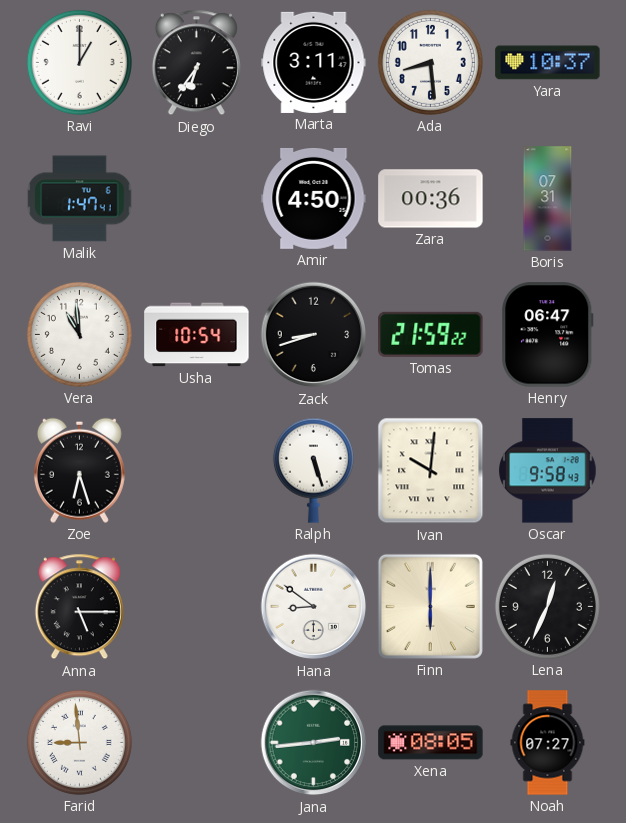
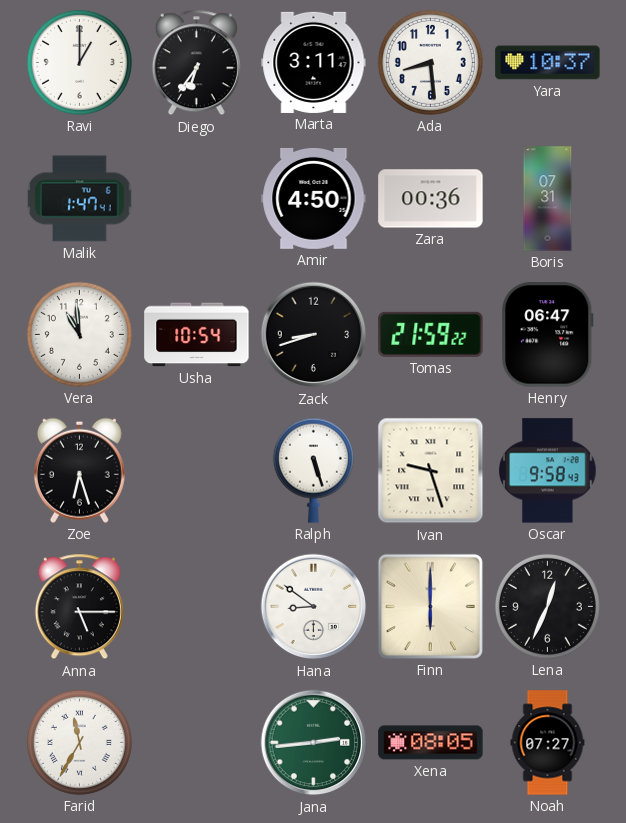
Ivan: 10:01 -> 9:27
Farid: 8:59 -> 11:35
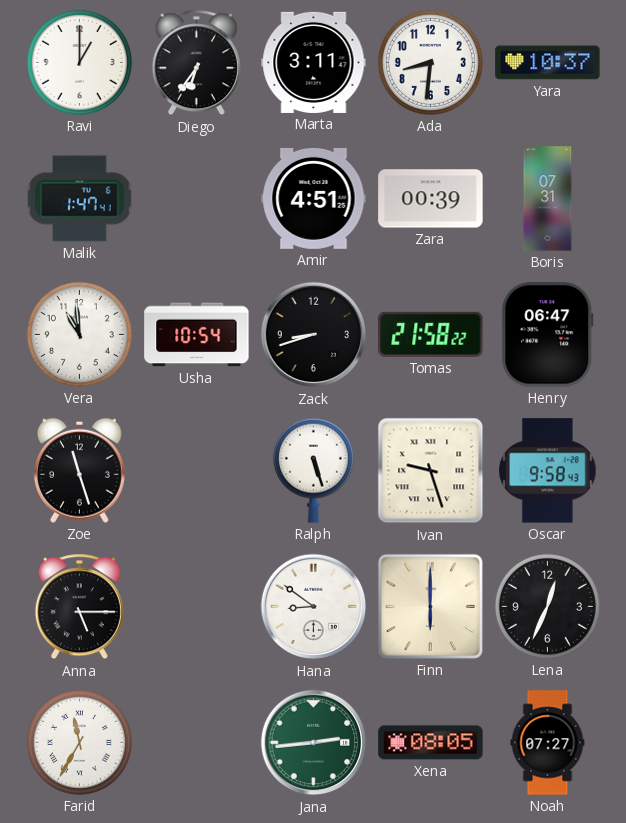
Ada: 8:29 -> 8:31
Amir: 4:50 -> 4:51
Zara: 00:36 -> 00:39
Tomas: 21:59 -> 21:58
Zoe: 6:27 -> 11:27
